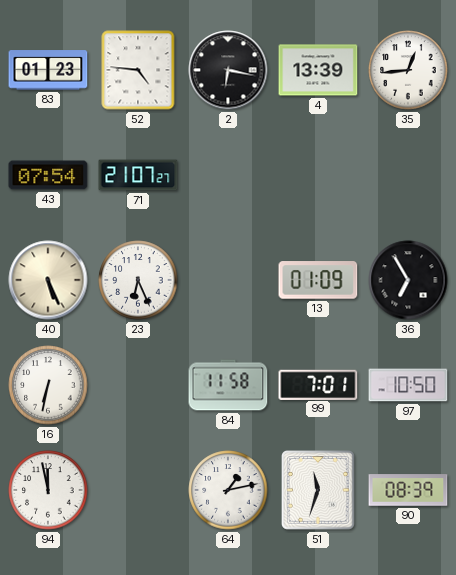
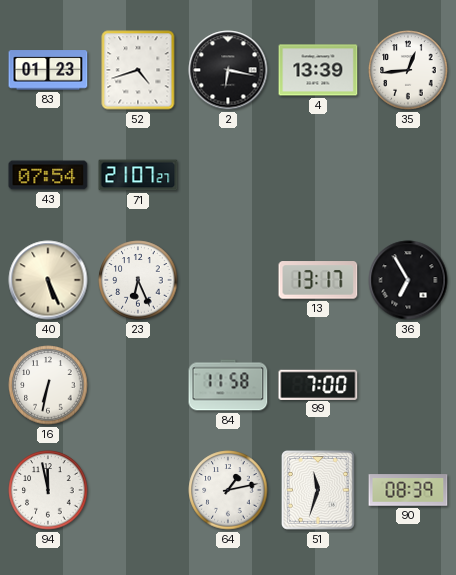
52: 4:46 -> 4:42
13: 01:09 -> 13:17
99: 7:01 -> 7:00
97: 10:50 -> none
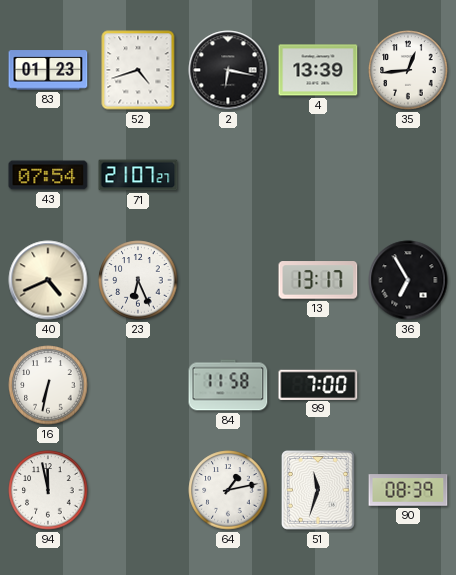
40: 5:26 -> 4:41
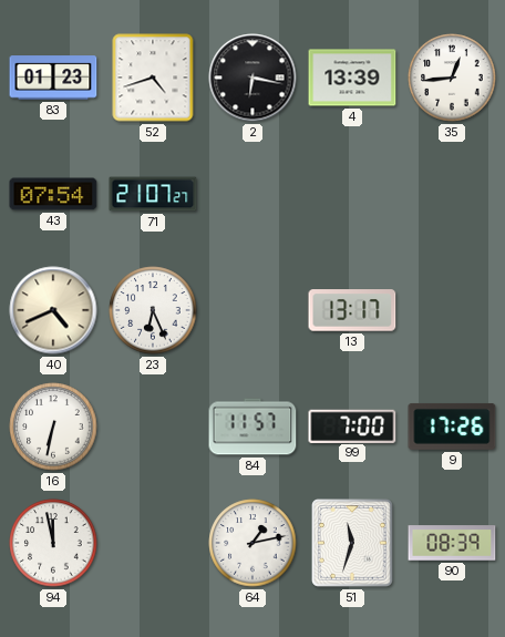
36: 6:55 -> none
84: 11:58 -> 11:57
9: none -> 17:26
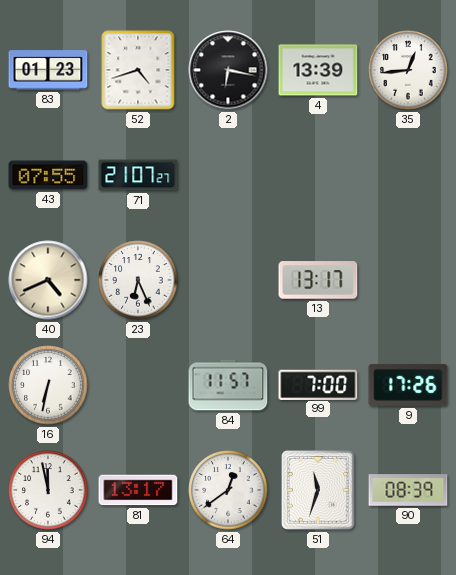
43: 07:54 -> 07:55
81: none -> 13:17
64: 1:13 -> 12:39
